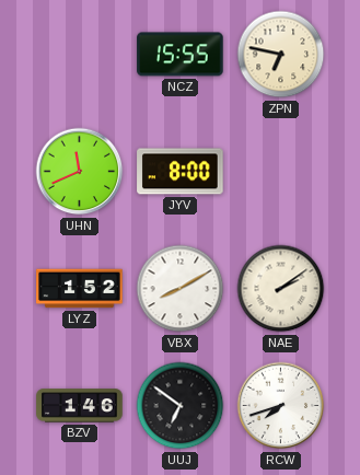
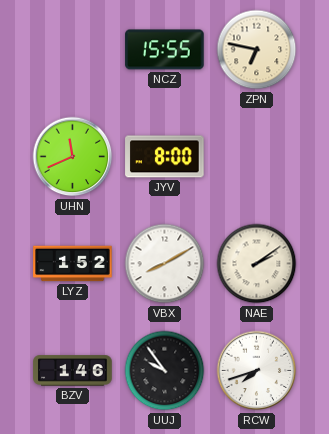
UUJ: 6:51 -> 9:54
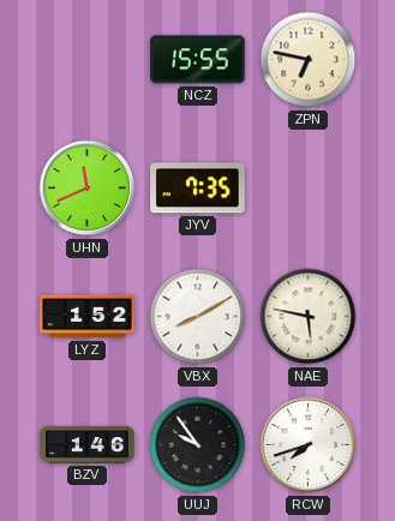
JYV: 8:00 -> 7:35
NAE: 2:09 -> 5:47
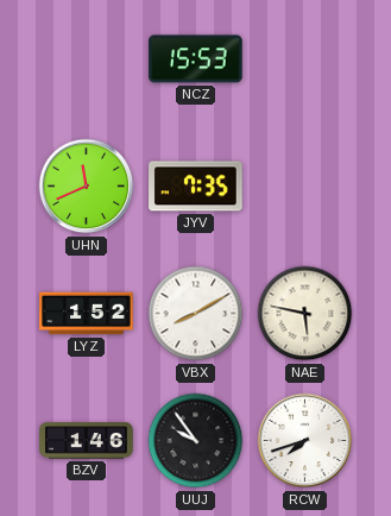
NCZ: 15:55 -> 15:53
ZPN: 6:47 -> none
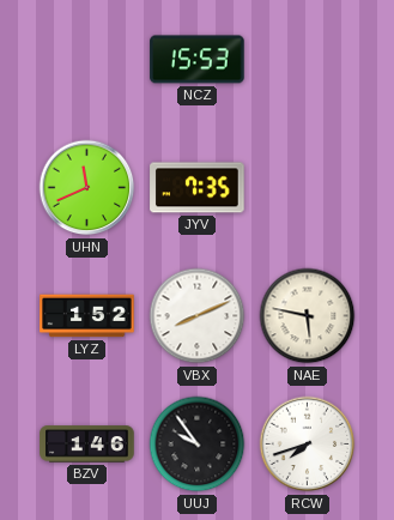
VBX: 8:10 -> 8:11
